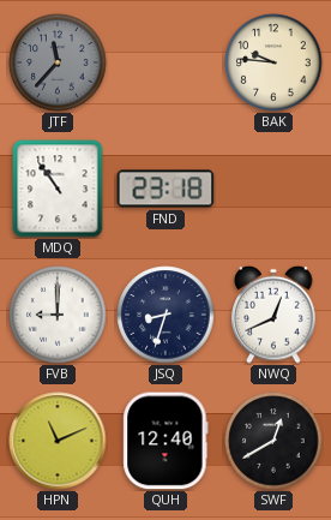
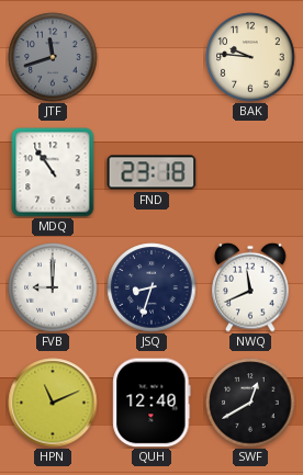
JTF: 11:37 -> 11:42
NWQ: 12:41 -> 11:41
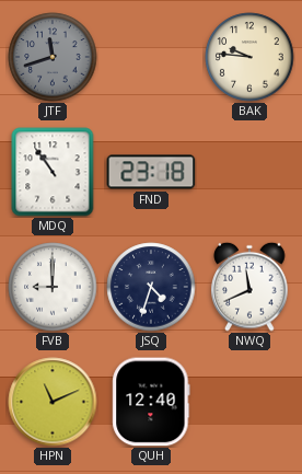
JSQ: 8:33 -> 4:33
SWF: 12:40 -> none
